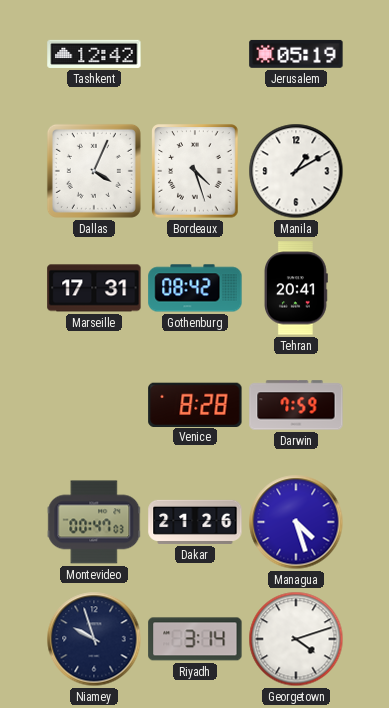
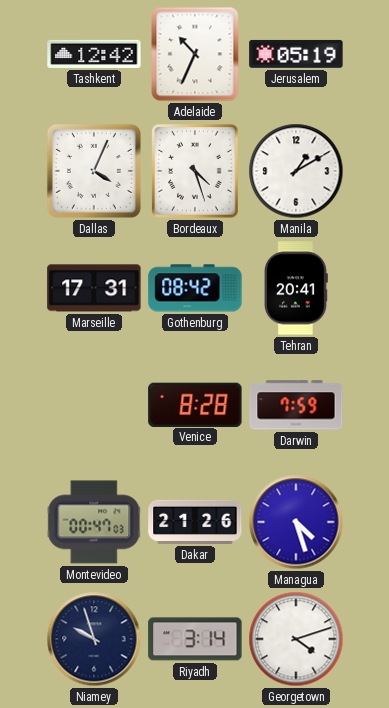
Adelaide: none -> 10:34
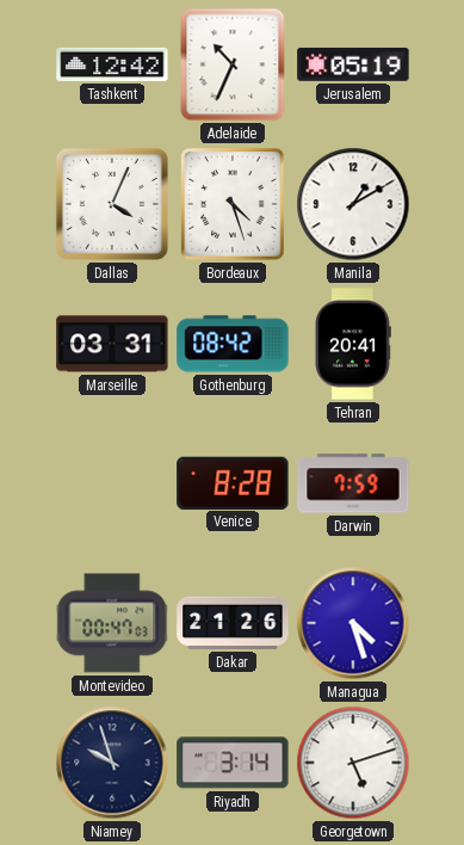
Marseille: 17:31 -> 03:31
Georgetown: 4:12 -> 5:12
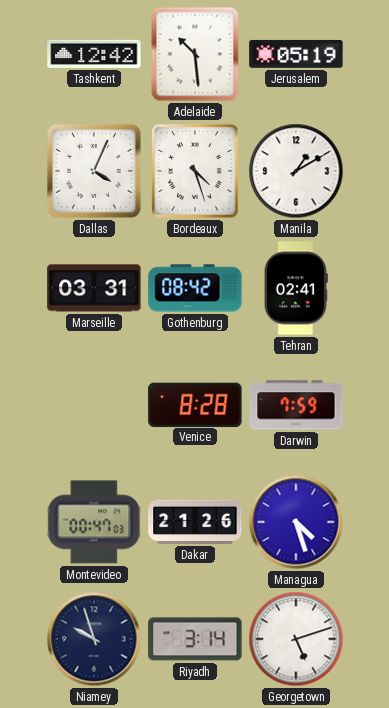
Adelaide: 10:34 -> 10:29
Tehran: 20:41 -> 02:41
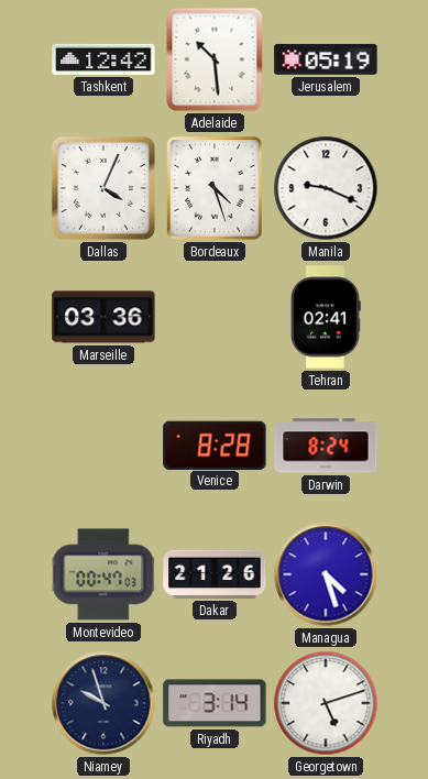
Manila: 1:10 -> 9:19
Marseille: 03:31 -> 03:36
Gothenburg: 08:42 -> none
Darwin: 7:59 -> 8:24
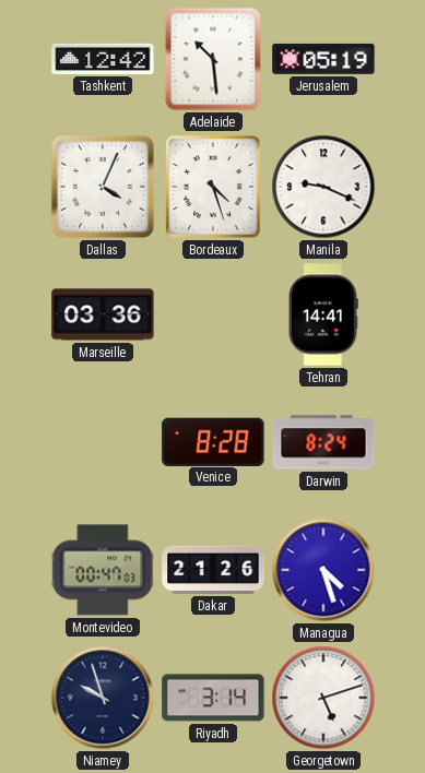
Tehran: 02:41 -> 14:41
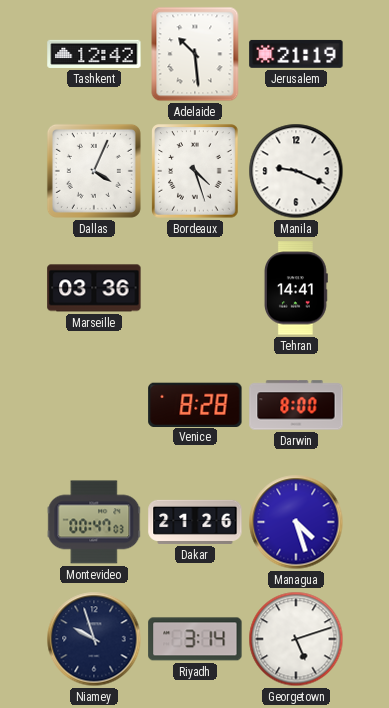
Jerusalem: 05:19 -> 21:19
Darwin: 8:24 -> 8:00
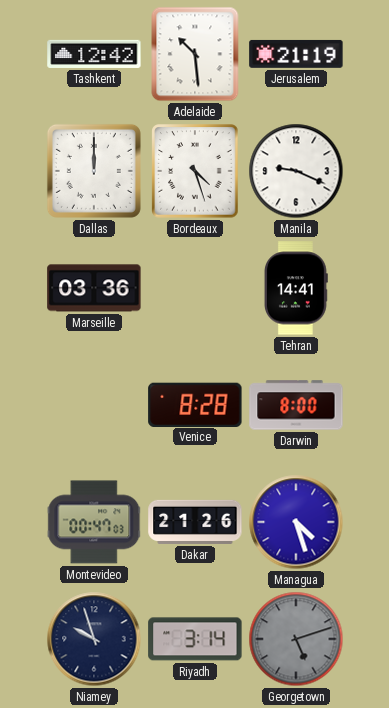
Dallas: 4:04 -> 12:00
Georgetown dial: white -> grey
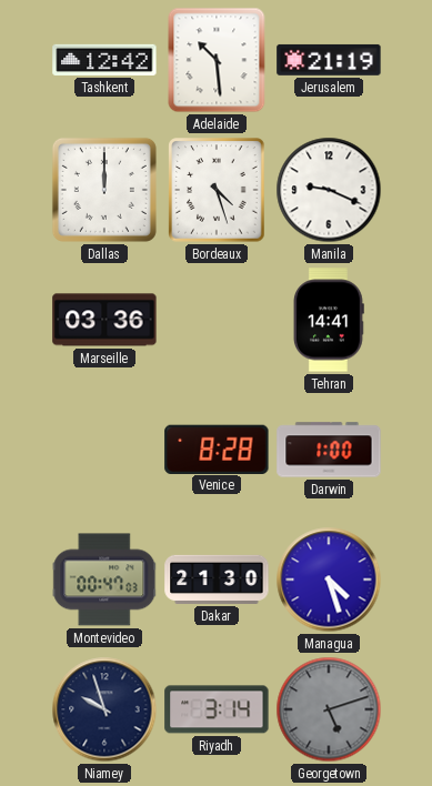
Darwin: 8:00 -> 1:00
Dakar: 21:26 -> 21:30
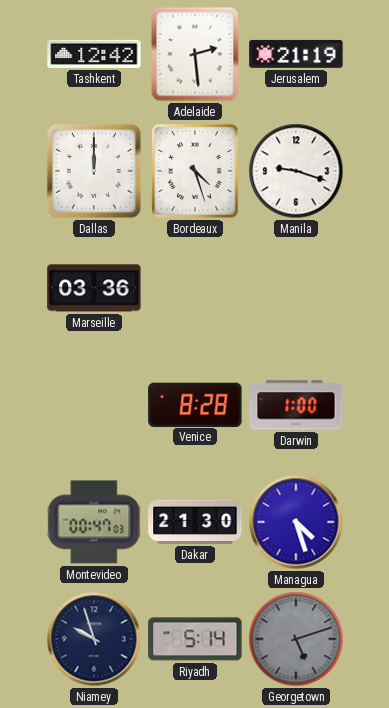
Adelaide: 10:29 -> 2:29
Manila: 9:19 -> 9:18
Tehran: 14:41 -> none
Riyadh: 3:14 -> 5:14
